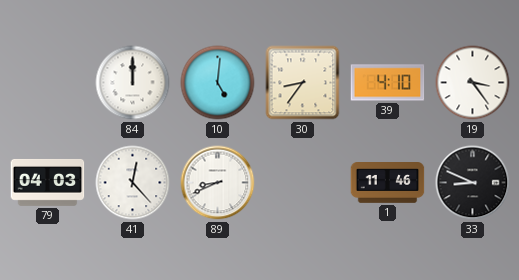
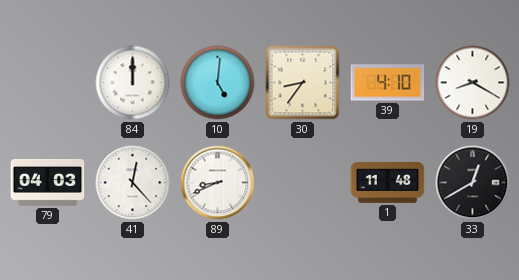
19: 3:24 -> 8:20
1: 11:46 -> 11:48
33: 8:49 -> 12:40
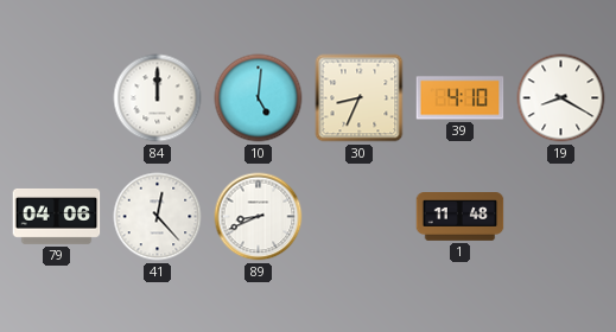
30: 8:36 -> 8:34
79: 04:03 -> 04:06
33: 12:40 -> none
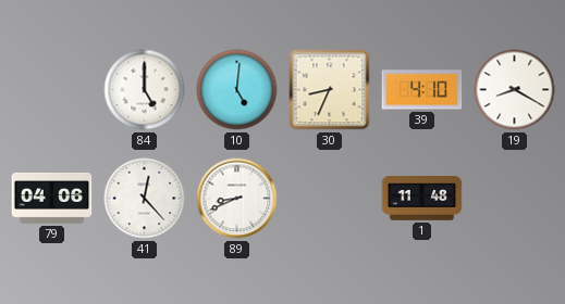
84: 12:00 -> 5:00
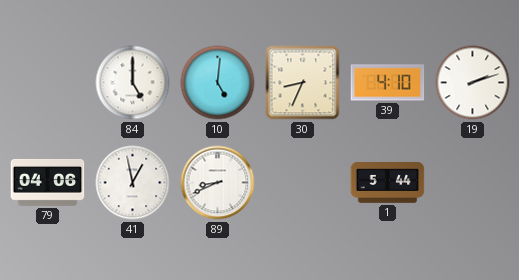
19: 8:20 -> 2:12
41: 12:23 -> 12:58
1: 11:48 -> 5:44
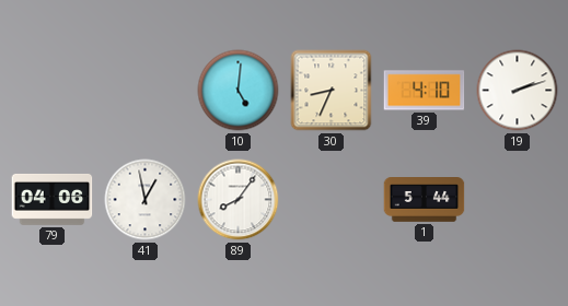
84: 5:00 -> none
89: 8:41 -> 8:06
